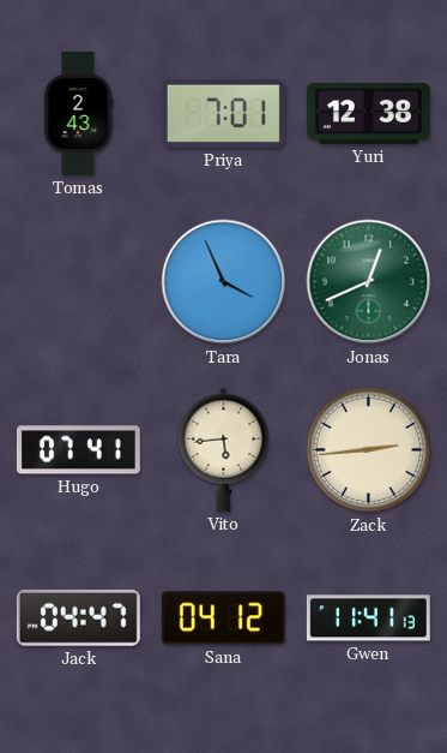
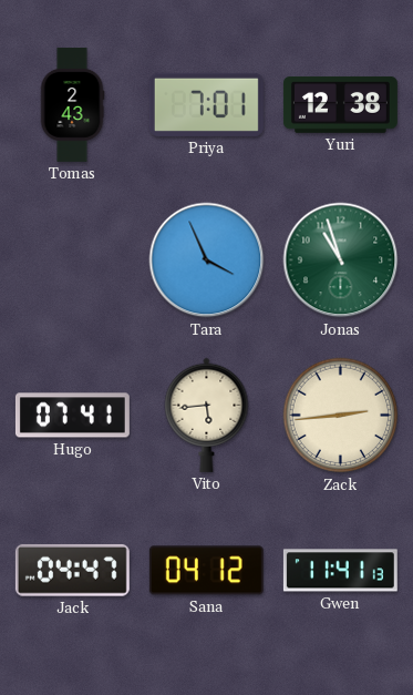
Jonas: 12:41 -> 10:57
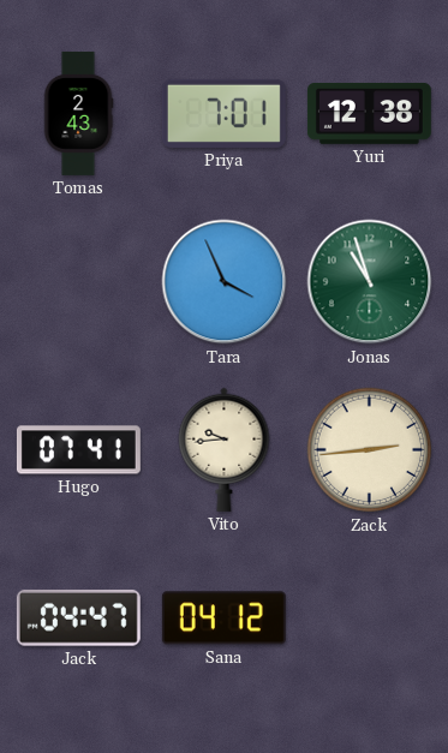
Vito: 5:44 -> 9:44
Gwen: 11:41 -> none
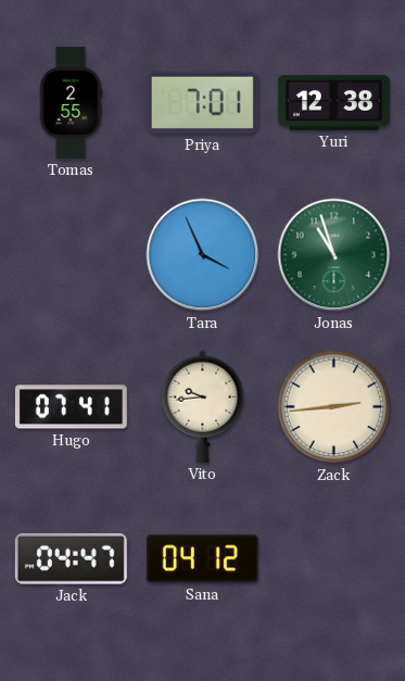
Tomas: 2:43 -> 2:55
